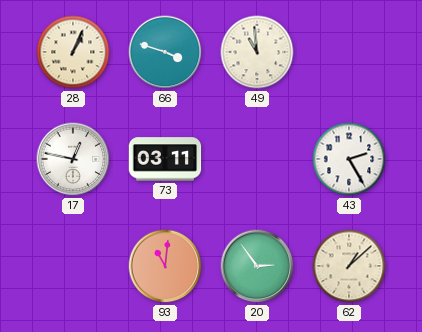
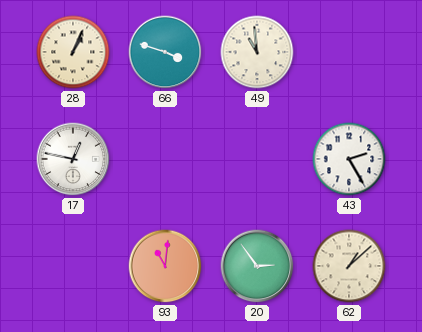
73: 03:11 -> none
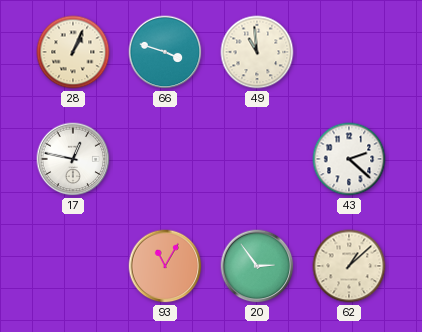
43: 2:25 -> 2:22
93: 11:01 -> 11:05
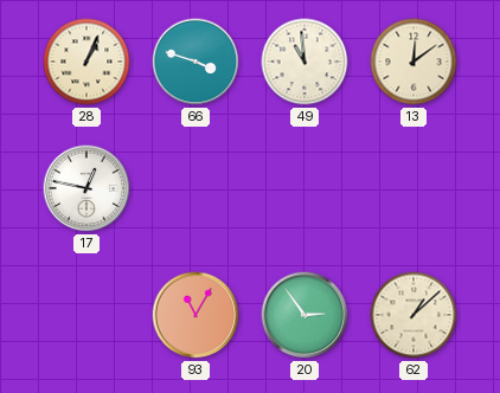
13: none -> 12:09
43: 2:22 -> none
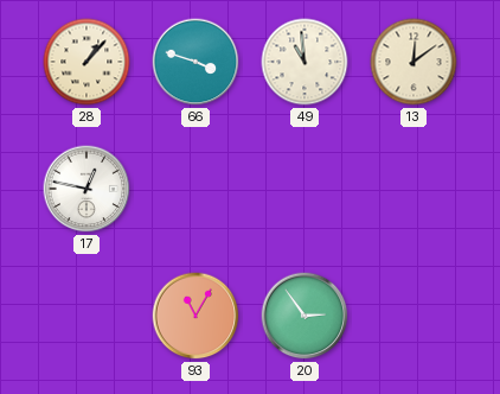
28: 1:04 -> 1:07
62: 1:08 -> none
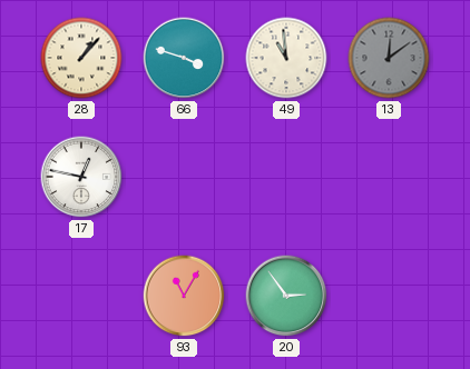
13 dial: cream -> grey
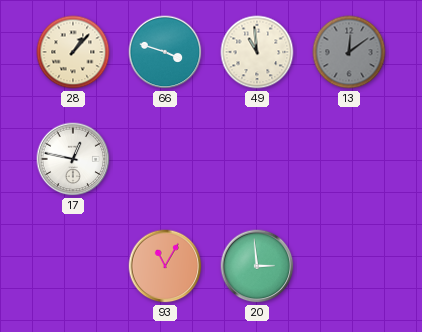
20: 2:54 -> 2:59
